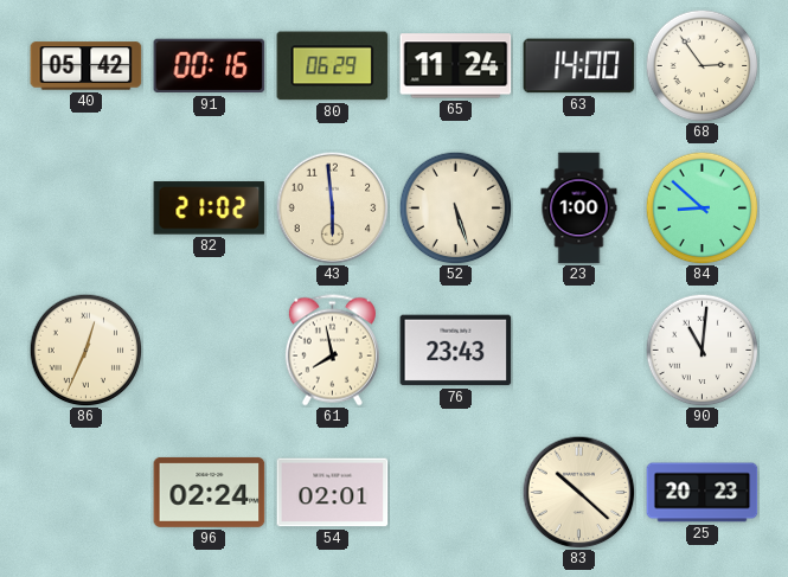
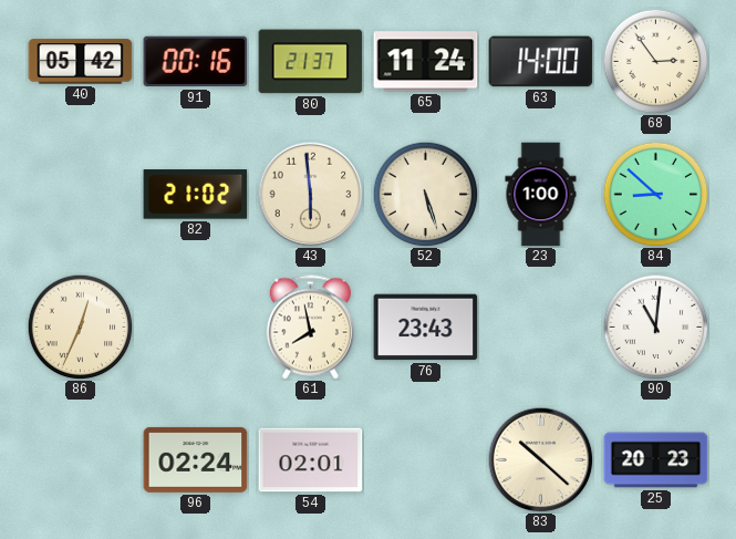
80: 06:29 -> 21:37
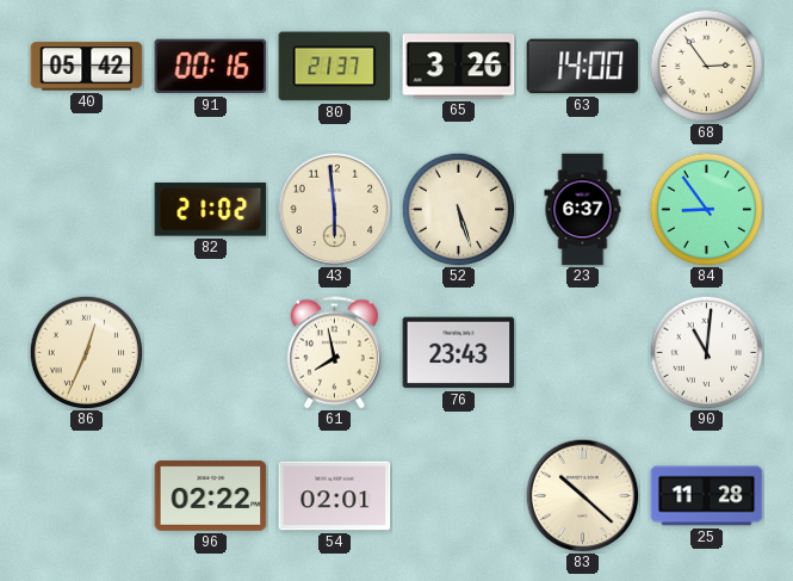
65: 11:24 -> 3:26
23: 1:00 -> 6:37
84: 8:52 -> 8:54
96: 02:24 -> 02:22
25: 20:23 -> 11:28
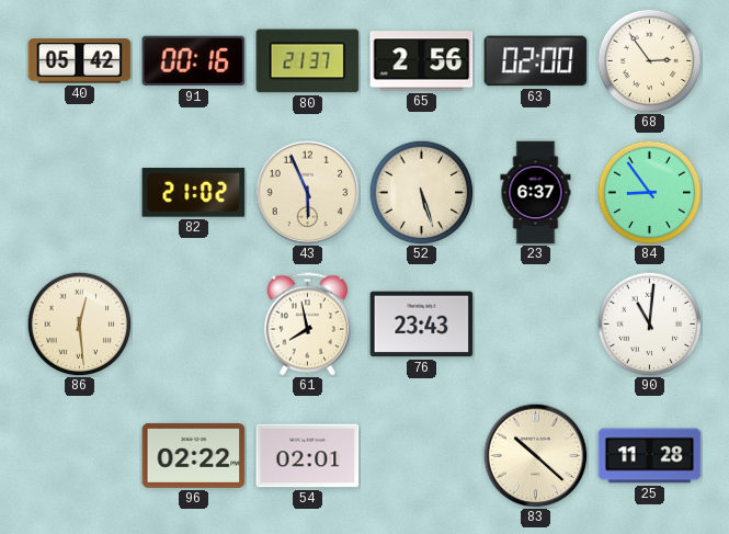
65: 3:26 -> 2:56
63: 14:00 -> 02:00
43: 5:59 -> 5:56
86: 12:34 -> 12:29
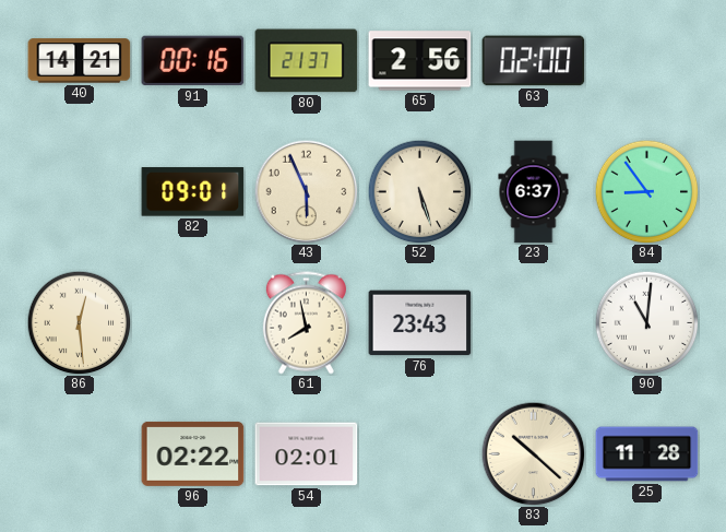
40: 05:42 -> 14:21
68: 2:54 -> none
82: 21:02 -> 09:01
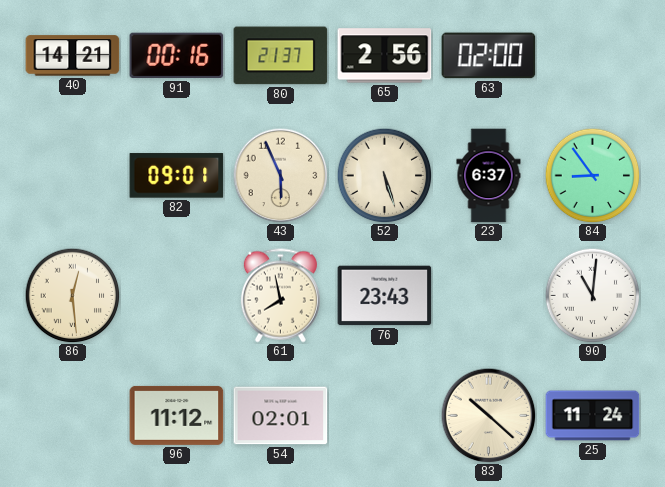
96: 02:22 -> 11:12
25: 11:28 -> 11:24
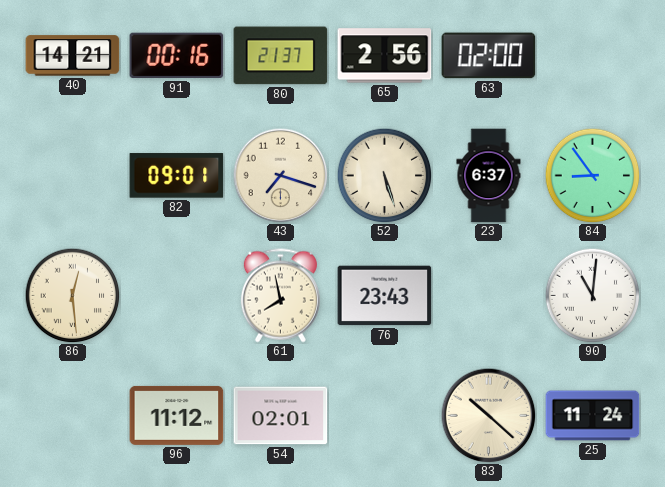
43: 5:56 -> 7:18
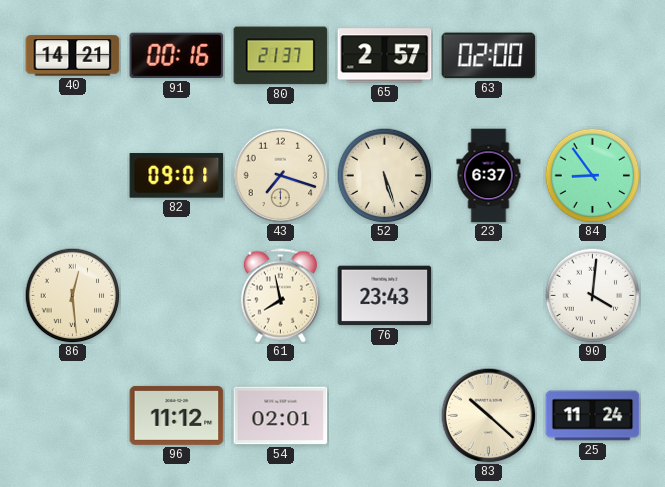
65: 2:56 -> 2:57
90: 11:01 -> 4:01
